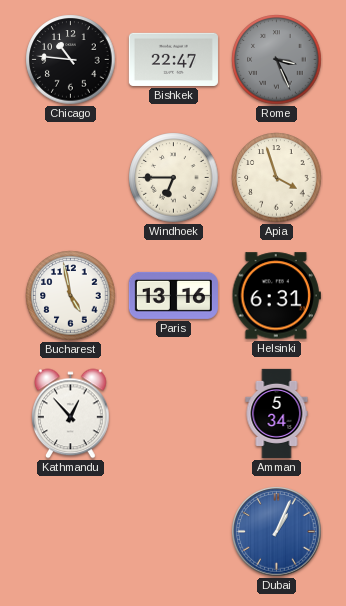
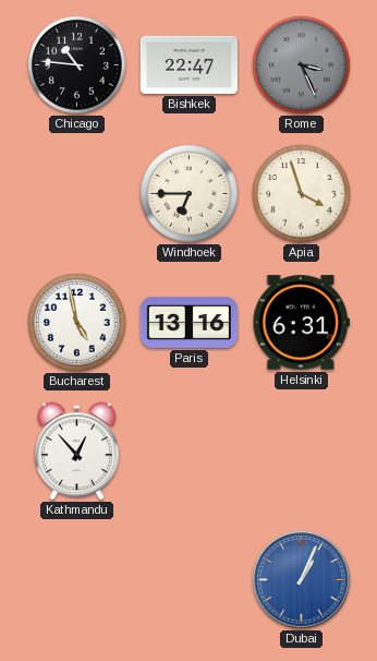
Amman: 5:34 -> none
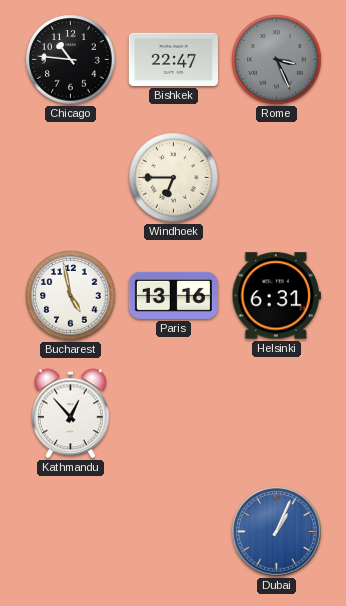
Apia: 3:57 -> none
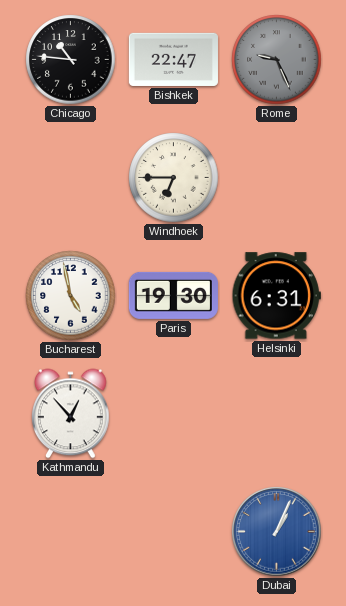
Rome: 3:26 -> 9:26
Paris: 13:16 -> 19:30
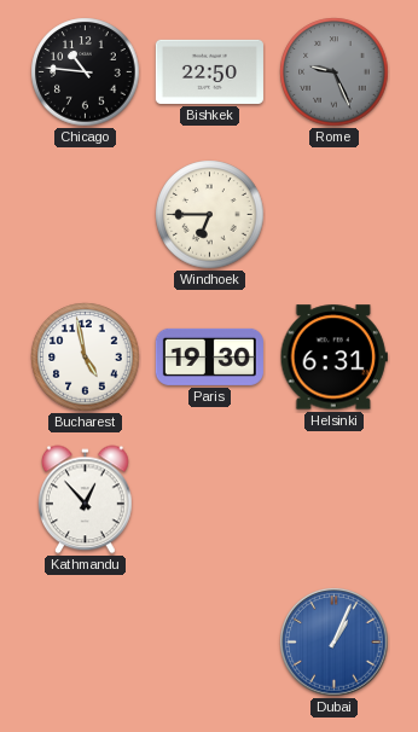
Bishkek: 22:47 -> 22:50
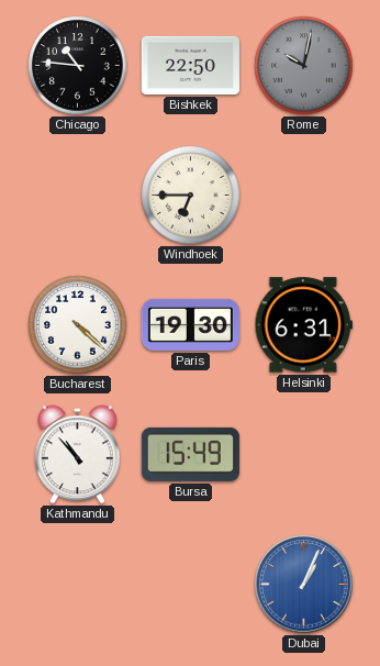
Rome: 9:26 -> 10:02
Bucharest: 4:58 -> 4:22
Kathmandu: 12:53 -> 10:53
Bursa: none -> 15:49
